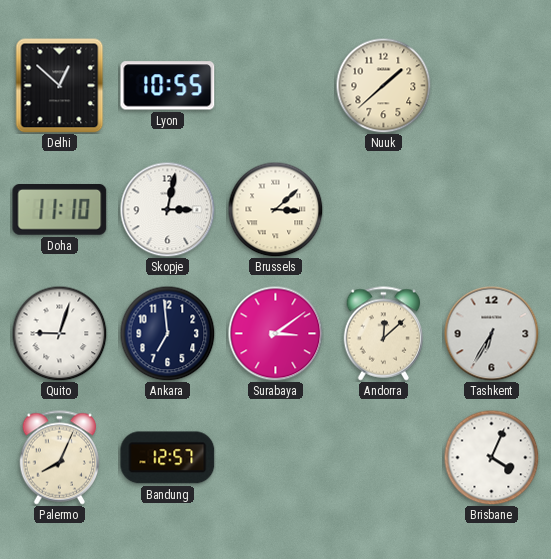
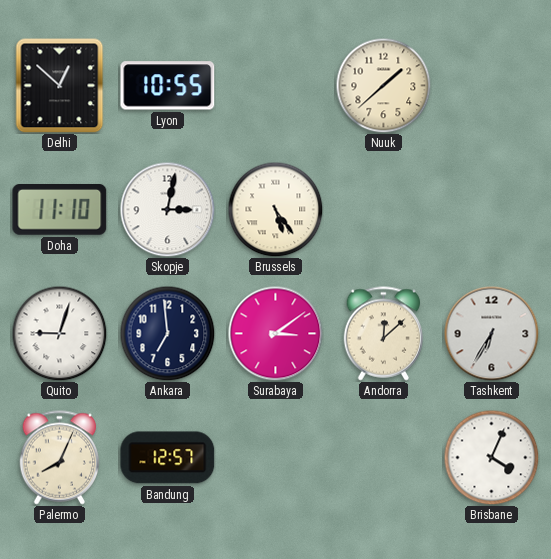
Brussels: 3:08 -> 5:24
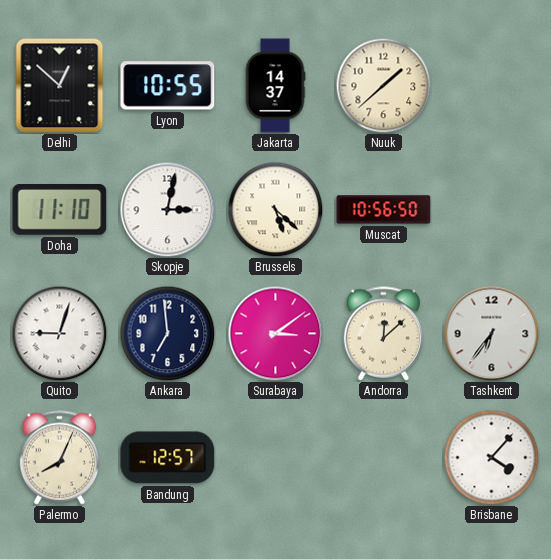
Jakarta: none -> 14:37
Brussels: 5:24 -> 5:22
Muscat: none -> 10:56
Tashkent: 6:35 -> 6:36
Brisbane: 4:04 -> 4:07
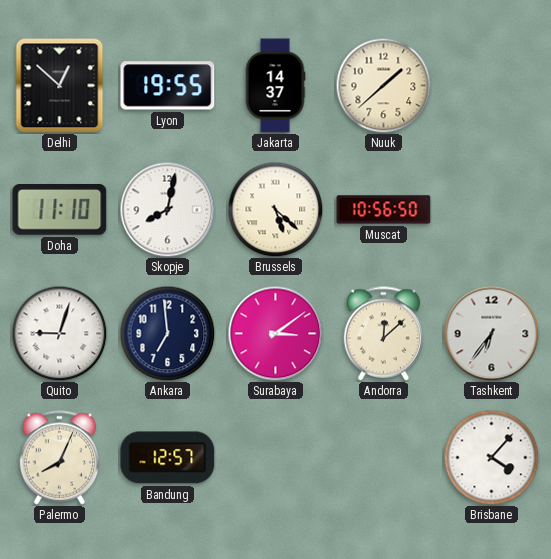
Lyon: 10:55 -> 19:55
Skopje: 3:02 -> 8:02
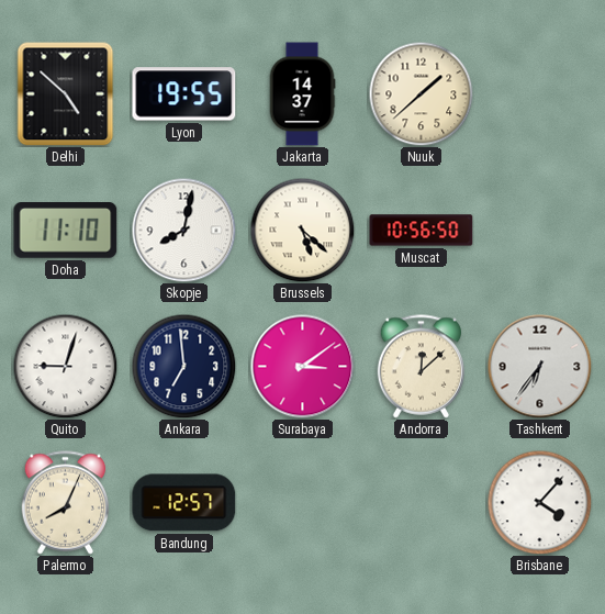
Delhi: 12:52 -> 4:52
